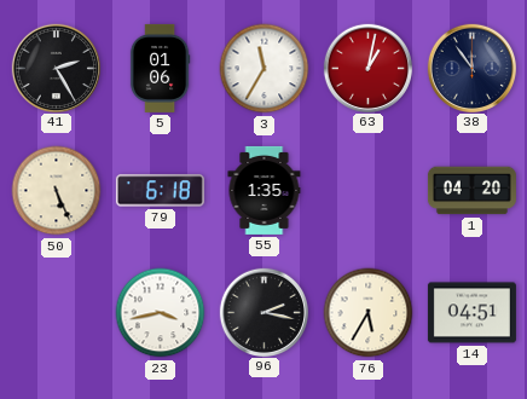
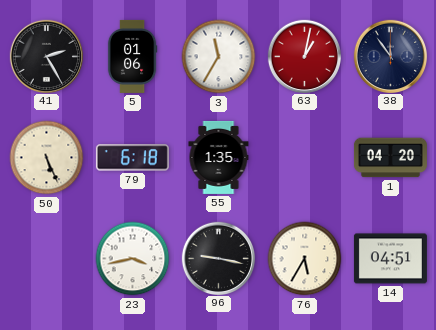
96: 2:17 -> 9:17
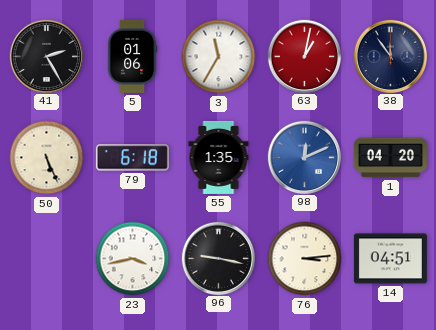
98: none -> 12:11
76: 5:35 -> 3:14
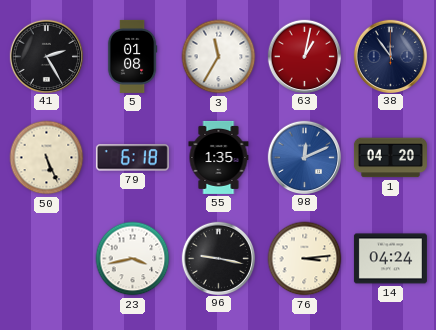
5: 01:06 -> 01:08
14: 04:51 -> 04:24
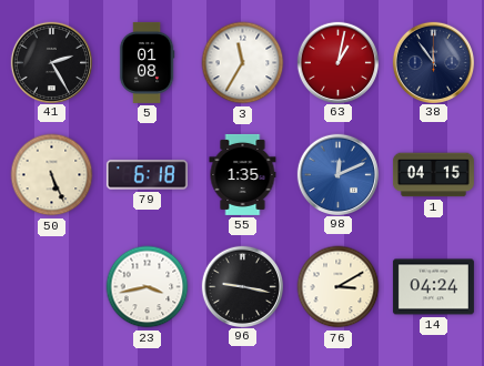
1: 04:20 -> 04:15
76: 3:14 -> 3:10
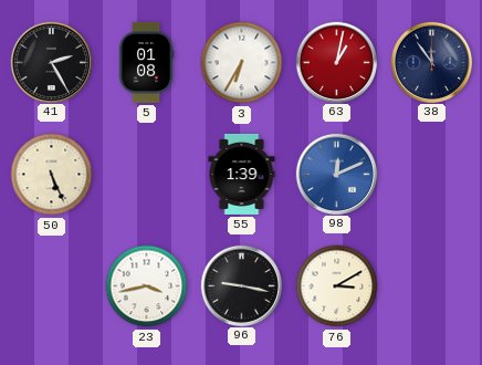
3: 11:35 -> 6:35
79: 6:18 -> none
55: 1:35 -> 1:39
1: 04:15 -> none
14: 04:24 -> none
